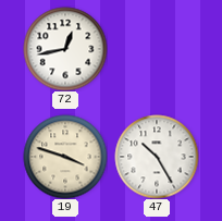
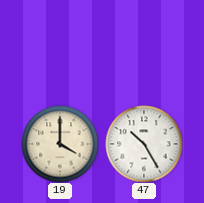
72: 12:43 -> none
19: 3:48 -> 4:00
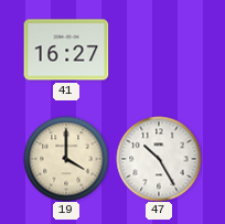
41: none -> 16:27
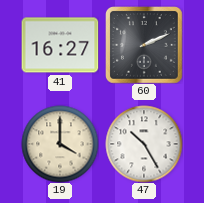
60: none -> 2:11
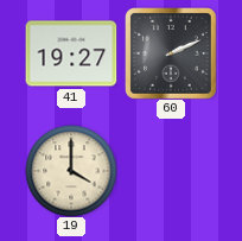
41: 16:27 -> 19:27
47: 10:25 -> none
